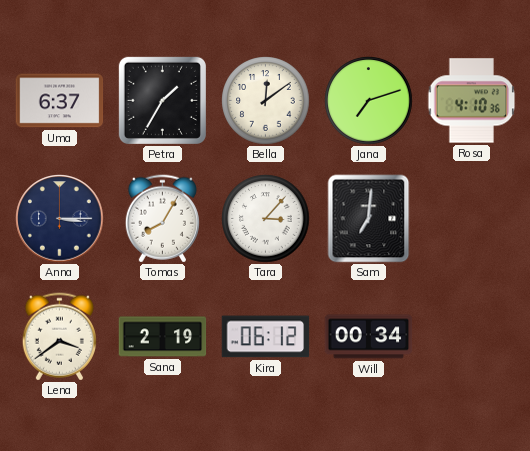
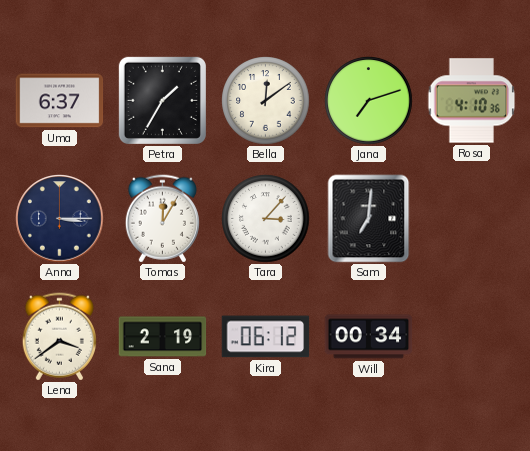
Tomas: 8:05 -> 12:05
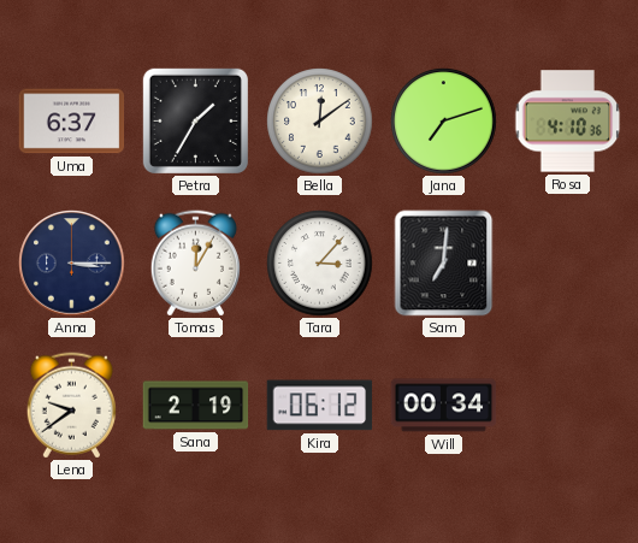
Lena: 3:39 -> 9:39
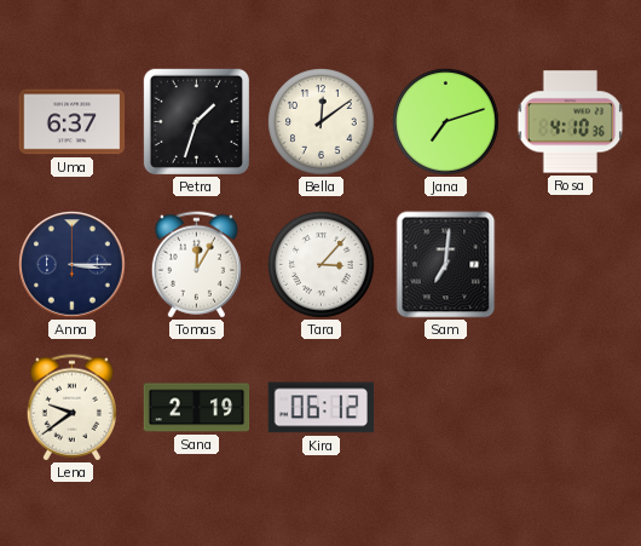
Petra: 1:35 -> 1:33
Will: 00:34 -> none
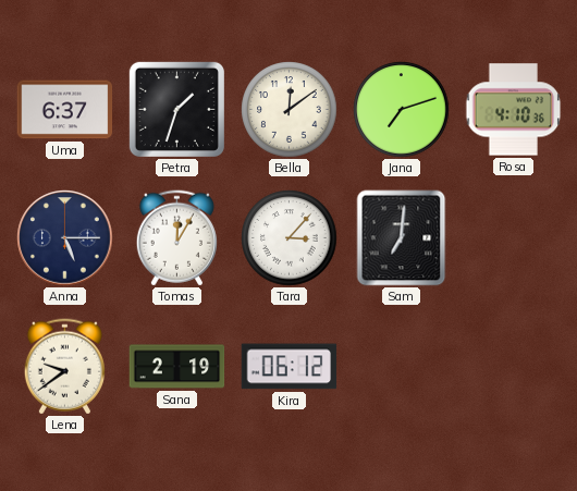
Anna: 3:15 -> 5:15
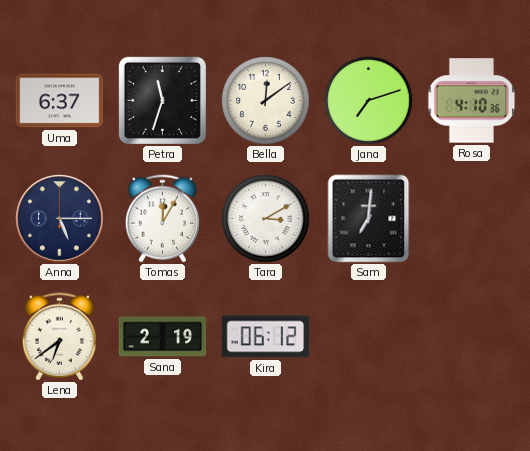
Petra: 1:33 -> 11:33
Tara: 3:07 -> 3:10
Lena: 9:39 -> 6:39
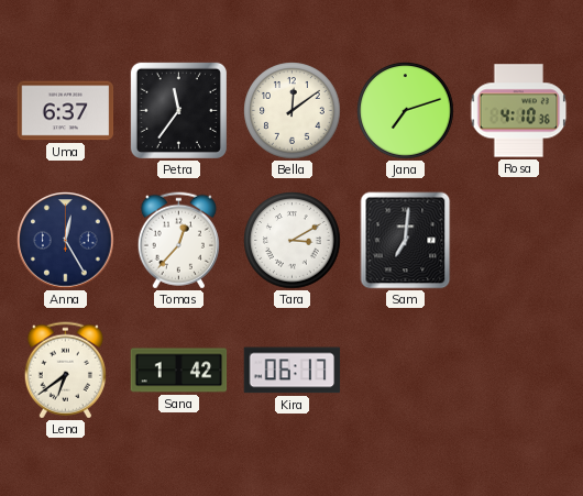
Petra: 11:33 -> 11:36
Anna: 5:15 -> 12:25
Tomas: 12:05 -> 12:37
Sana: 2:19 -> 1:42
Kira: 06:12 -> 06:17
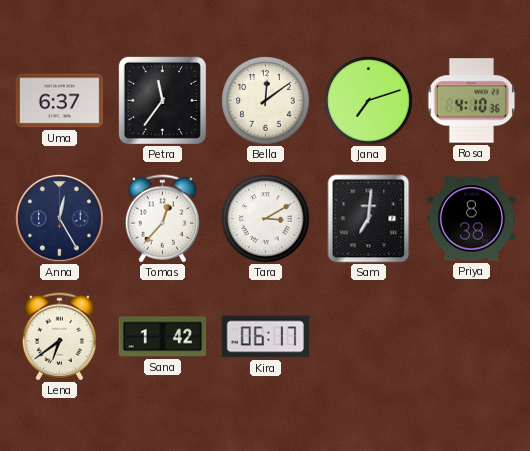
Priya: none -> 8:38
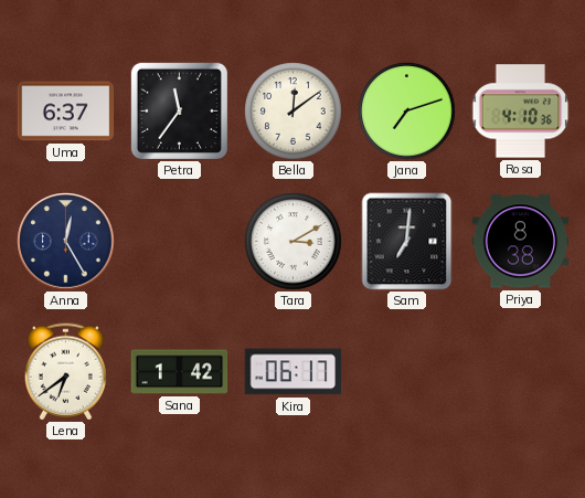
Tomas: 12:37 -> none
